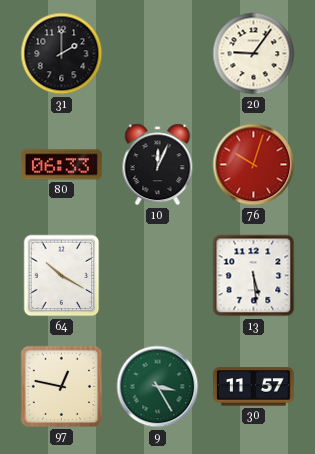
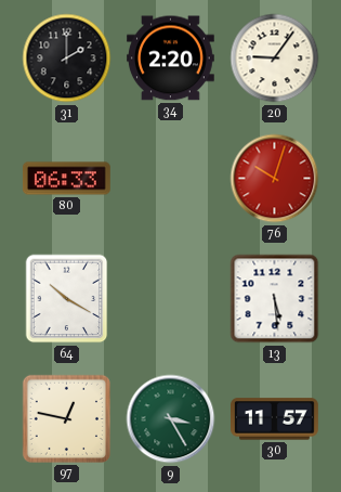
34: none -> 2:20
10: 12:04 -> none
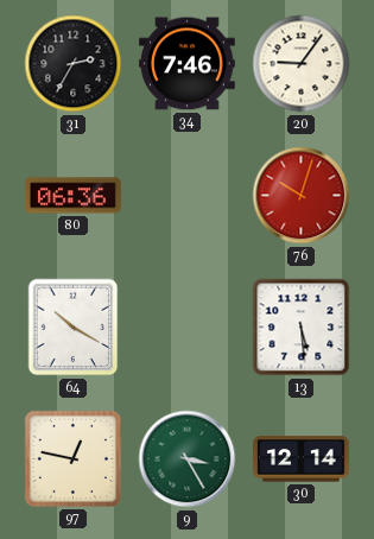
31: 2:00 -> 2:35
34: 2:20 -> 7:46
80: 06:33 -> 06:36
30: 11:57 -> 12:14
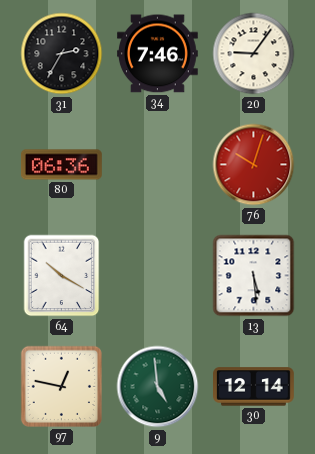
9: 3:25 -> 4:59
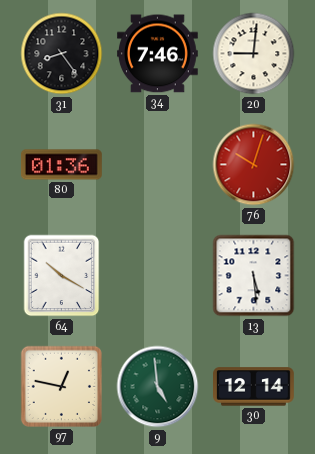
31: 2:35 -> 8:24
20: 9:06 -> 9:01
80: 06:36 -> 01:36
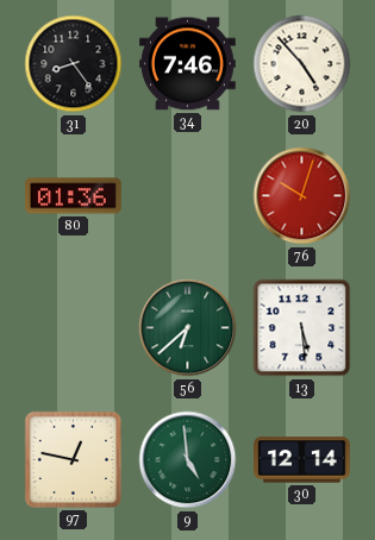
20: 9:01 -> 4:53
64: 10:20 -> none
56: none -> 6:38
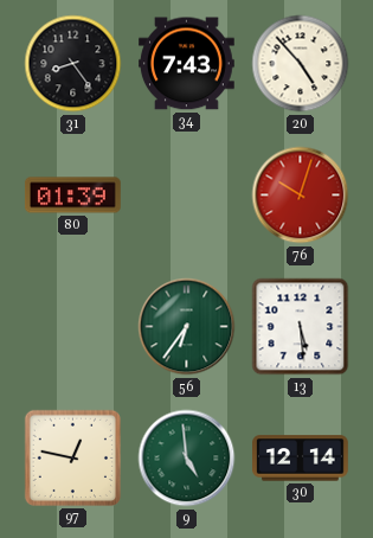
34: 7:46 -> 7:43
80: 01:36 -> 01:39
56: 6:38 -> 6:36
